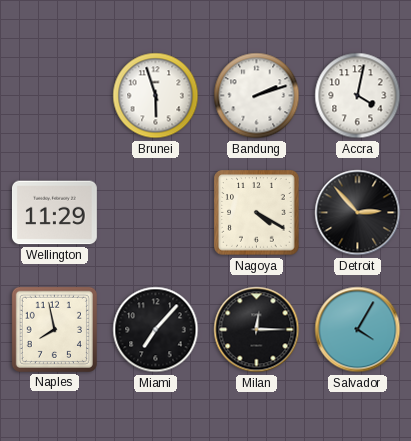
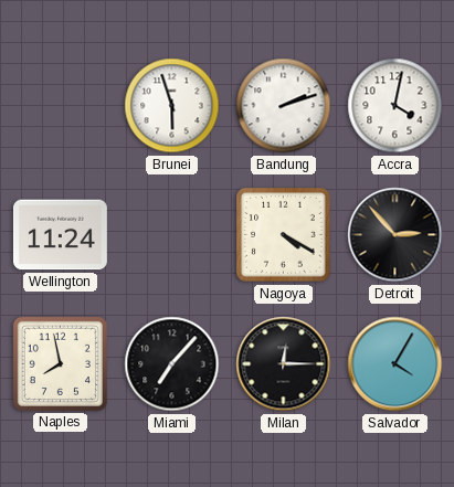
Wellington: 11:29 -> 11:24
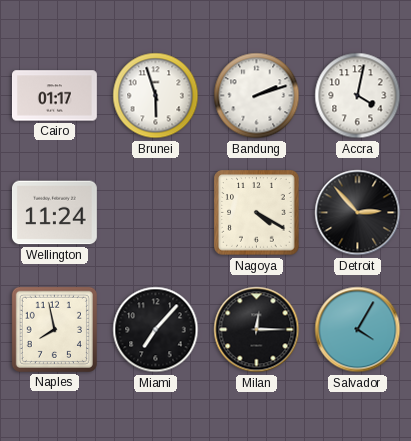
Cairo: none -> 01:17
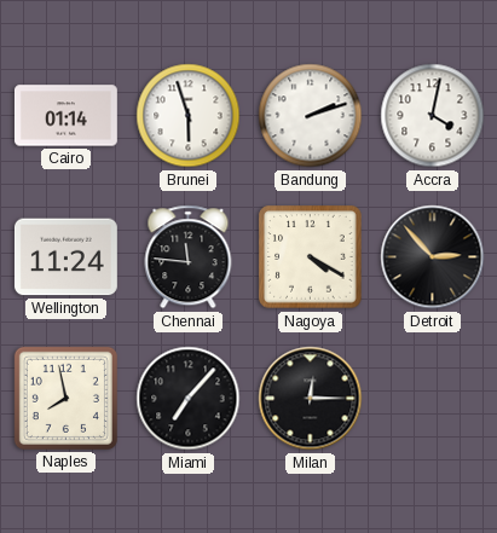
Cairo: 01:17 -> 01:14
Chennai: none -> 11:46
Salvador: 4:05 -> none
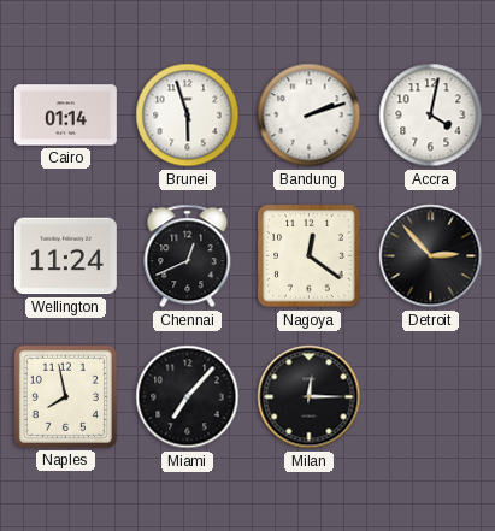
Chennai: 11:46 -> 12:41
Nagoya: 4:20 -> 12:21
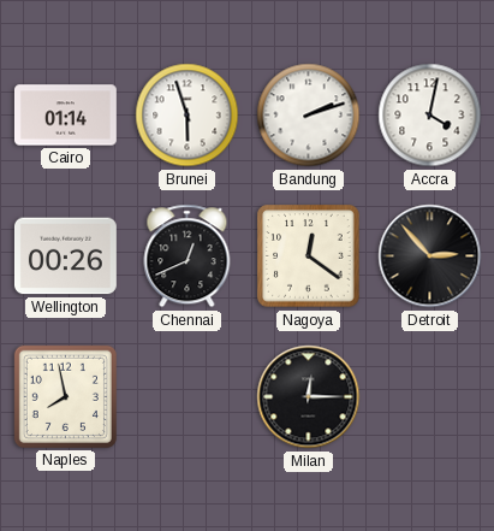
Wellington: 11:24 -> 00:26
Miami: 7:07 -> none
